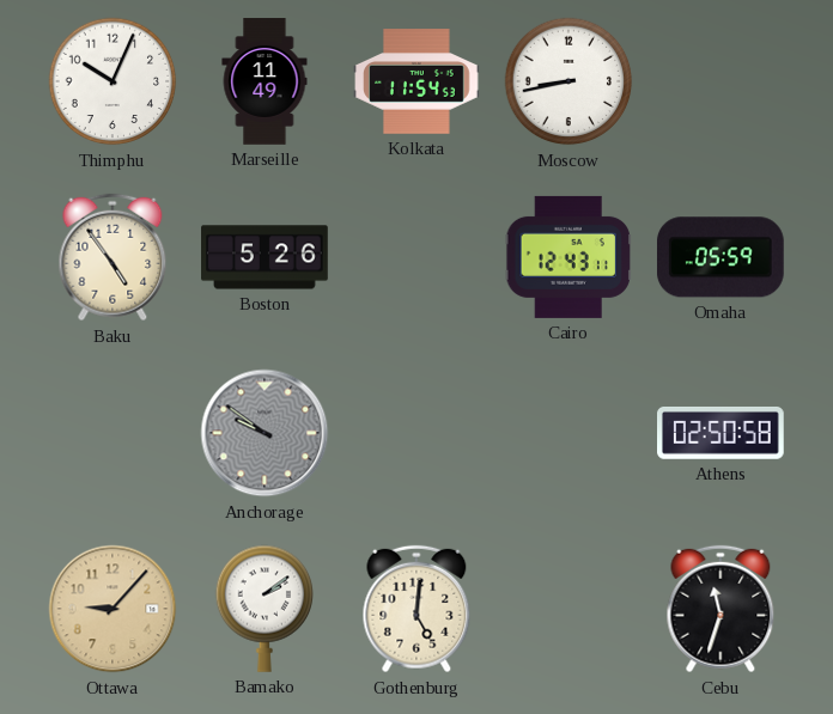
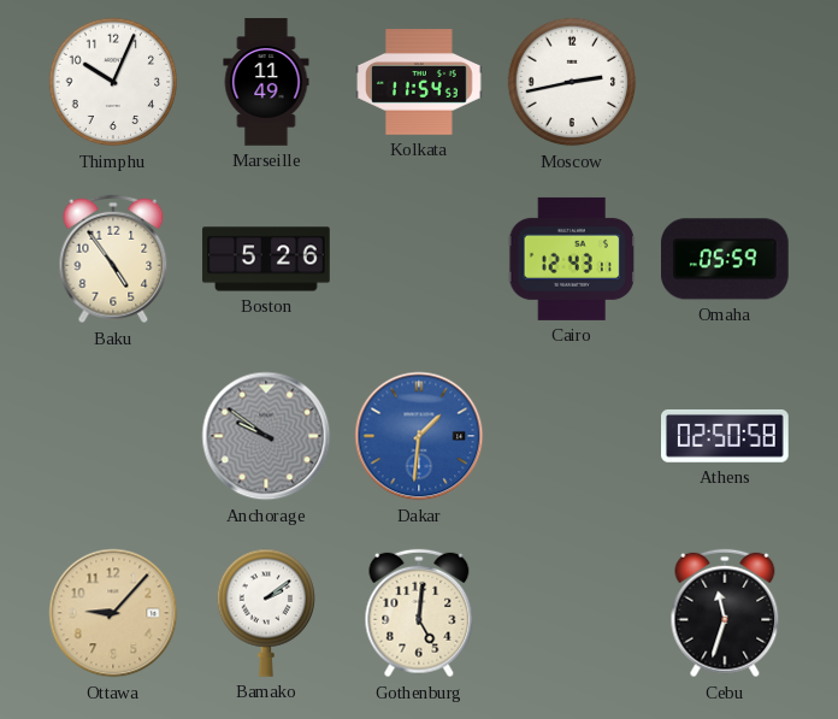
Moscow: 8:43 -> 2:43
Dakar: none -> 1:31
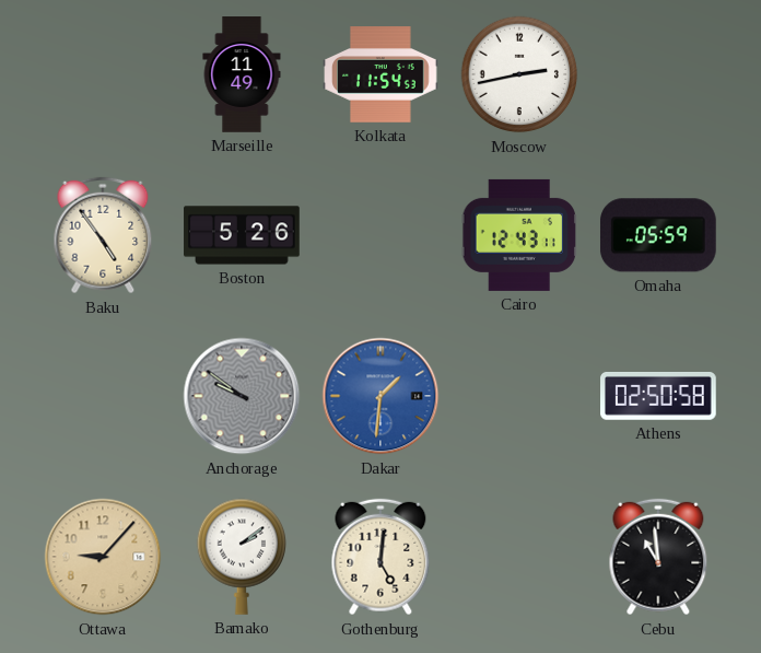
Thimphu: 10:04 -> none
Cebu: 11:33 -> 10:59
